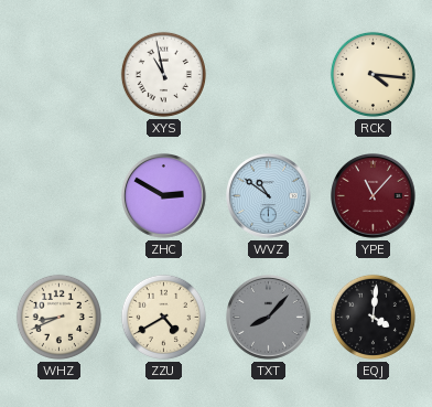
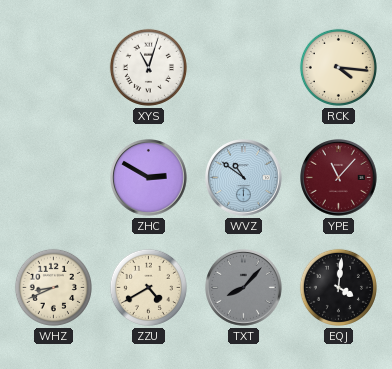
XYS: 10:58 -> 11:03
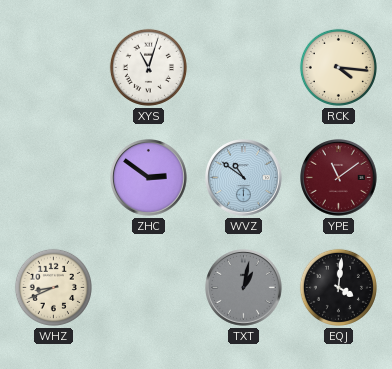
ZHC: 2:50 -> 2:51
YPE: 11:07 -> 11:09
ZZU: 4:40 -> none
TXT: 8:07 -> 1:02
